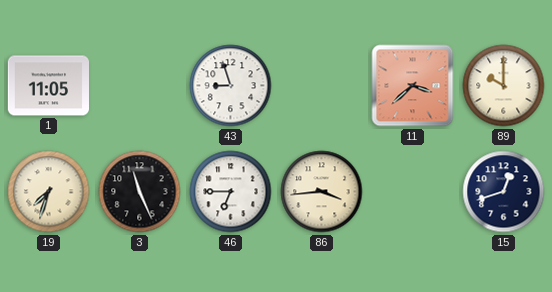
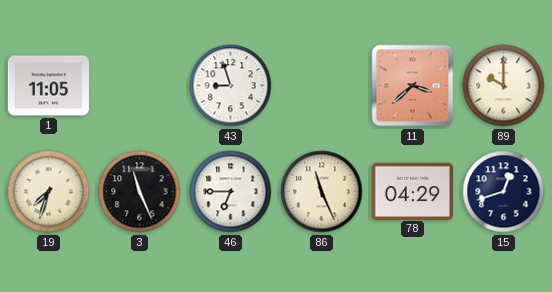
86: 3:44 -> 11:26
78: none -> 04:29
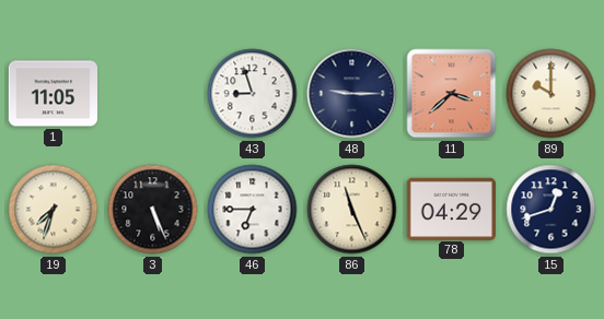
48: none -> 9:15
3: 11:26 -> 5:26
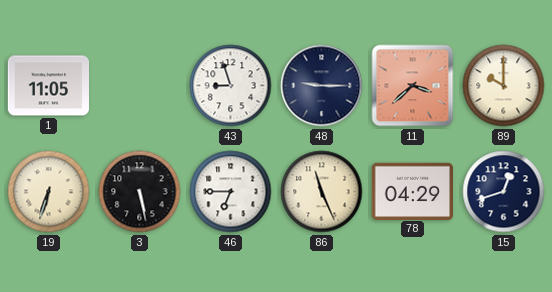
19: 7:33 -> 6:33
3: 5:26 -> 5:28
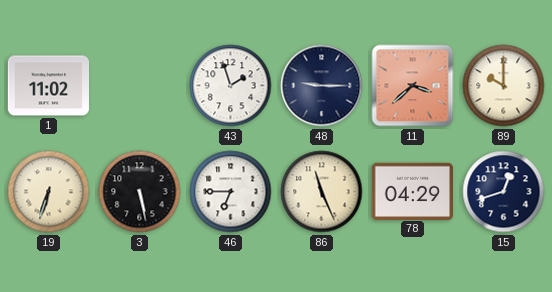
1: 11:05 -> 11:02
43: 8:57 -> 1:57
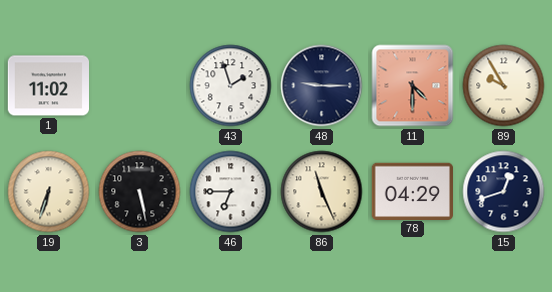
11: 3:38 -> 4:30
89: 10:00 -> 9:55
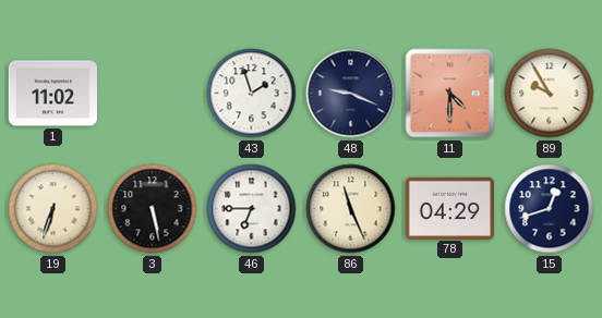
48: 9:15 -> 9:19
